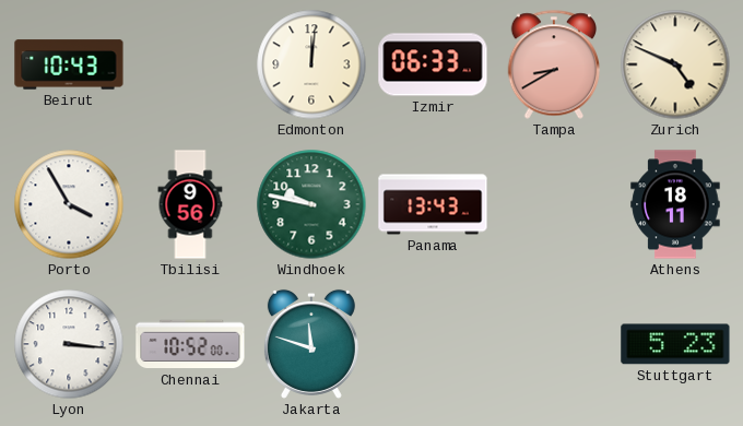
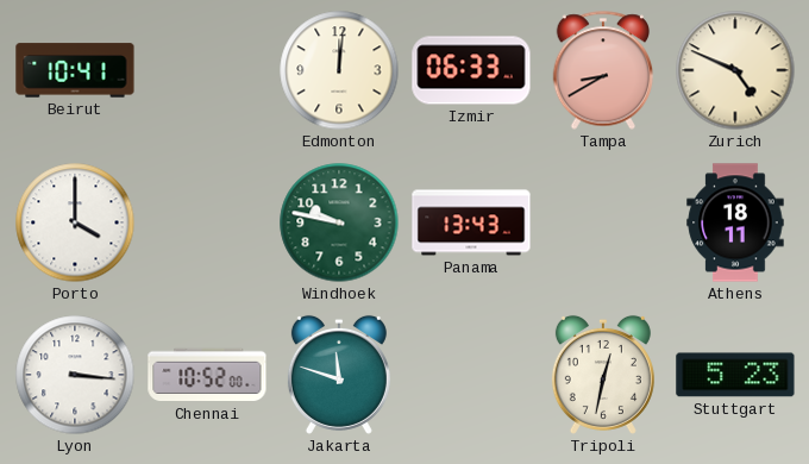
Beirut: 10:43 -> 10:41
Porto: 3:55 -> 4:00
Tbilisi: 9:56 -> none
Tripoli: none -> 12:32
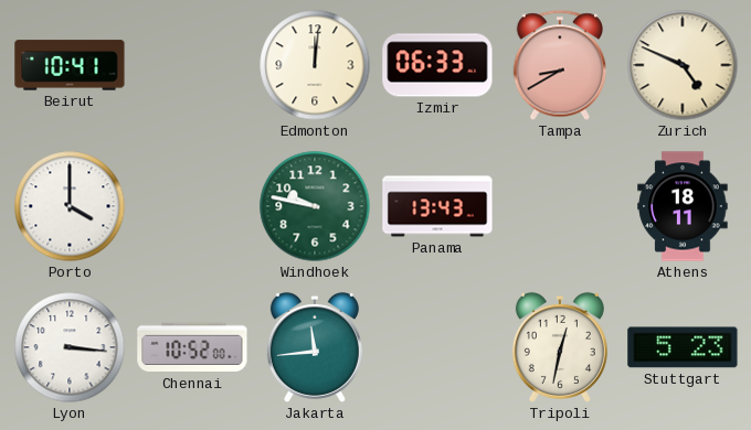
Jakarta: 11:48 -> 11:44
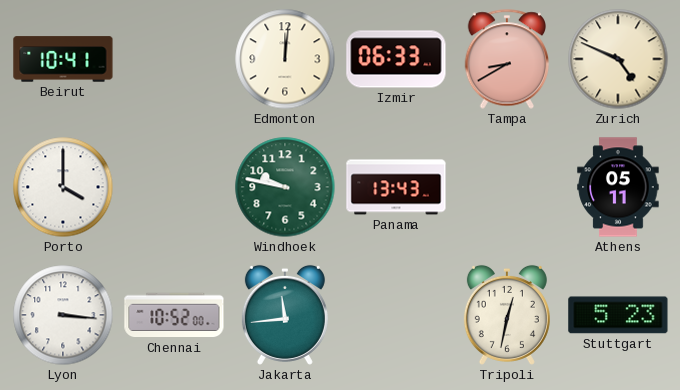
Athens: 18:11 -> 05:11
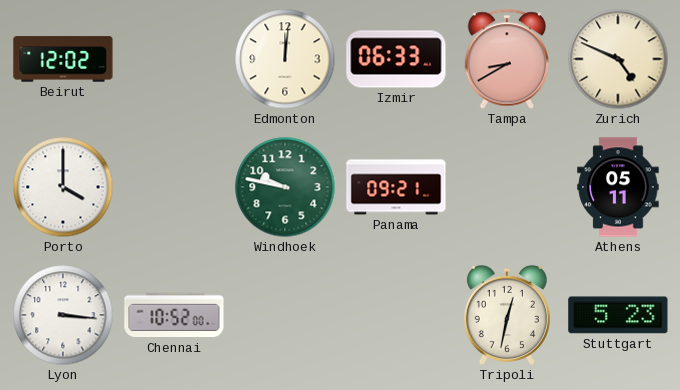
Beirut: 10:41 -> 12:02
Panama: 13:43 -> 09:21
Jakarta: 11:44 -> none
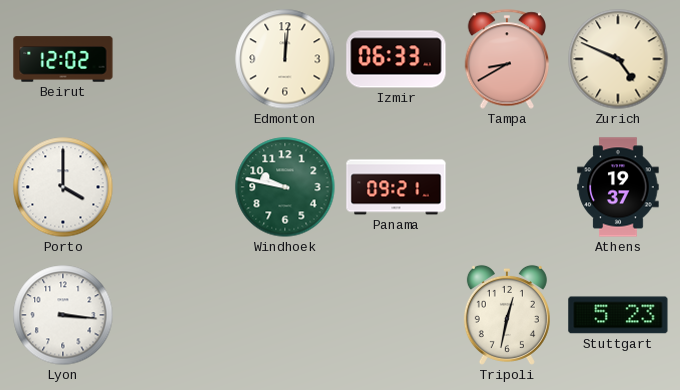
Athens: 05:11 -> 19:37
Chennai: 10:52 -> none
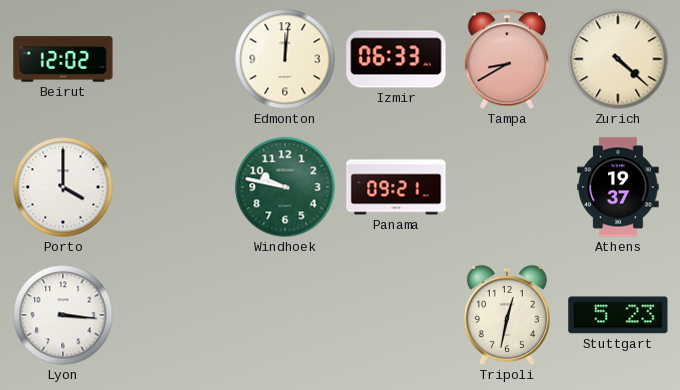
Zurich: 4:49 -> 4:22
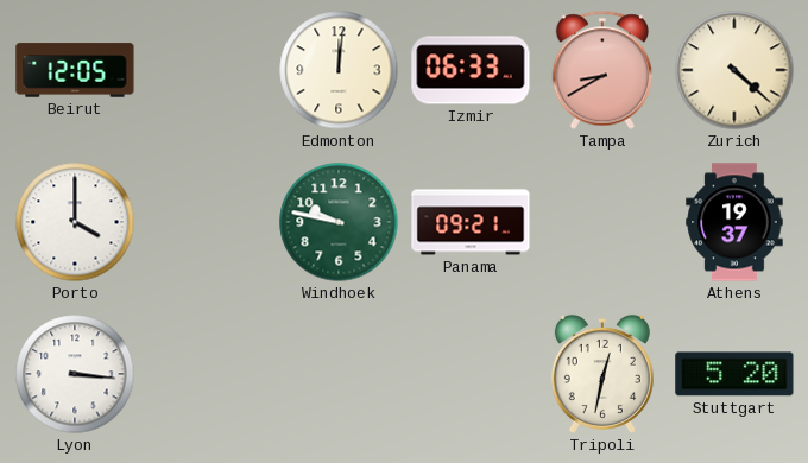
Beirut: 12:02 -> 12:05
Stuttgart: 5:23 -> 5:20
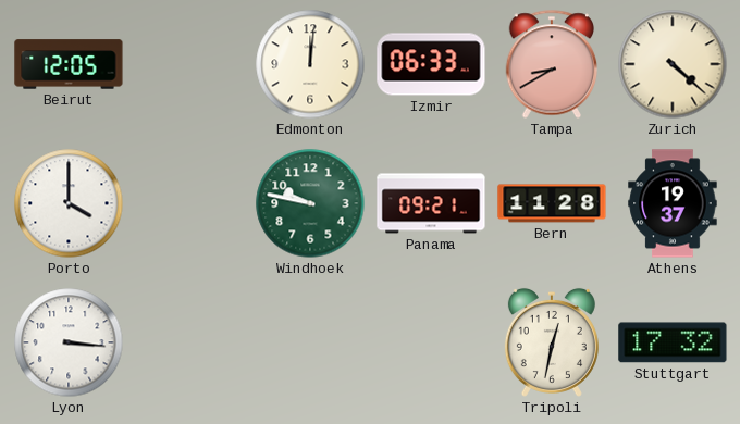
Bern: none -> 11:28
Stuttgart: 5:20 -> 17:32
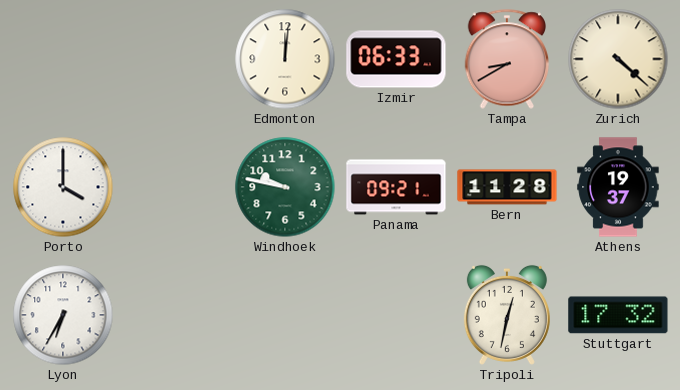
Beirut: 12:05 -> none
Lyon: 3:16 -> 6:35
